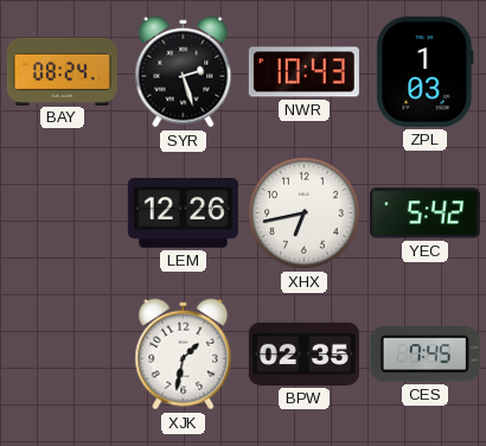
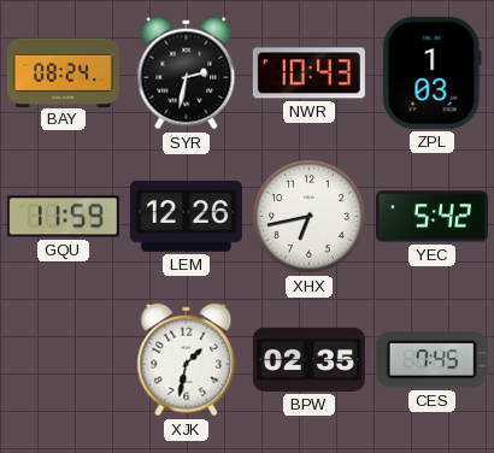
SYR: 2:27 -> 2:32
GQU: none -> 11:59
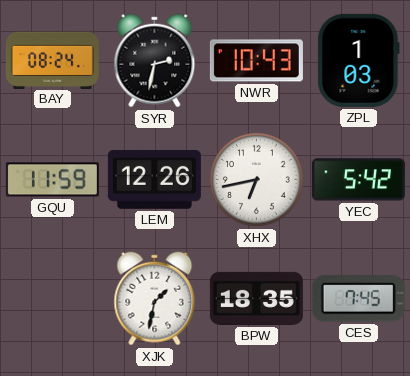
BPW: 02:35 -> 18:35
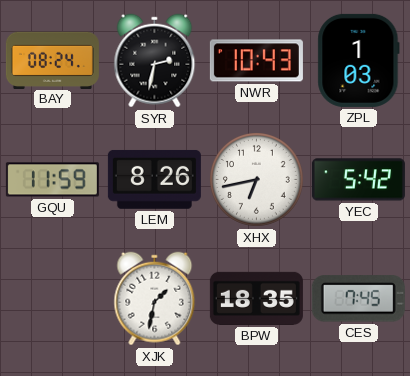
LEM: 12:26 -> 8:26
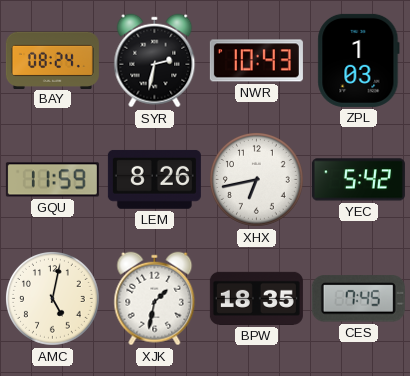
AMC: none -> 5:02
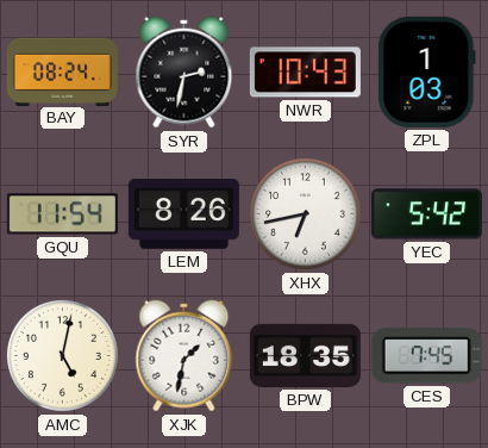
GQU: 11:59 -> 11:54
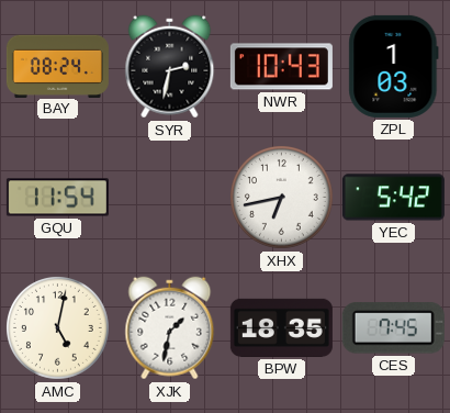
LEM: 8:26 -> none
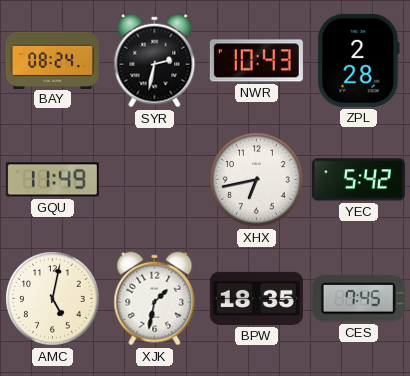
ZPL: 1:03 -> 2:28
GQU: 11:54 -> 11:49
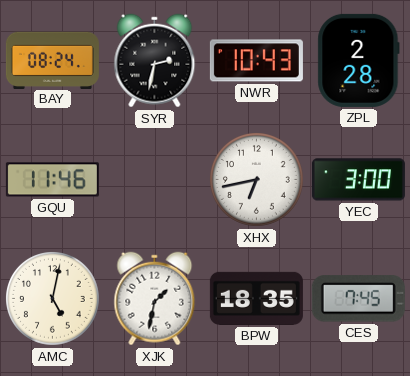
GQU: 11:49 -> 11:46
YEC: 5:42 -> 3:00
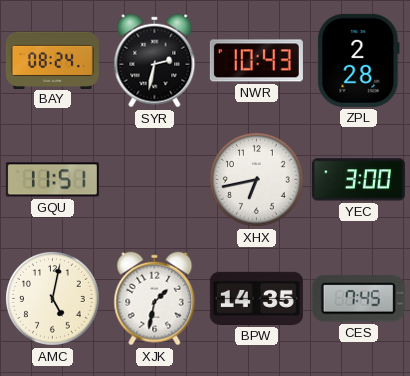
GQU: 11:46 -> 11:51
BPW: 18:35 -> 14:35
